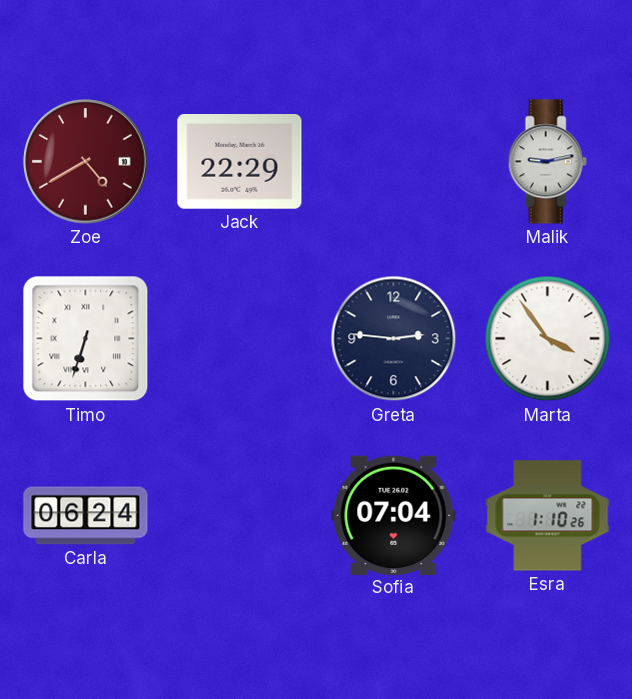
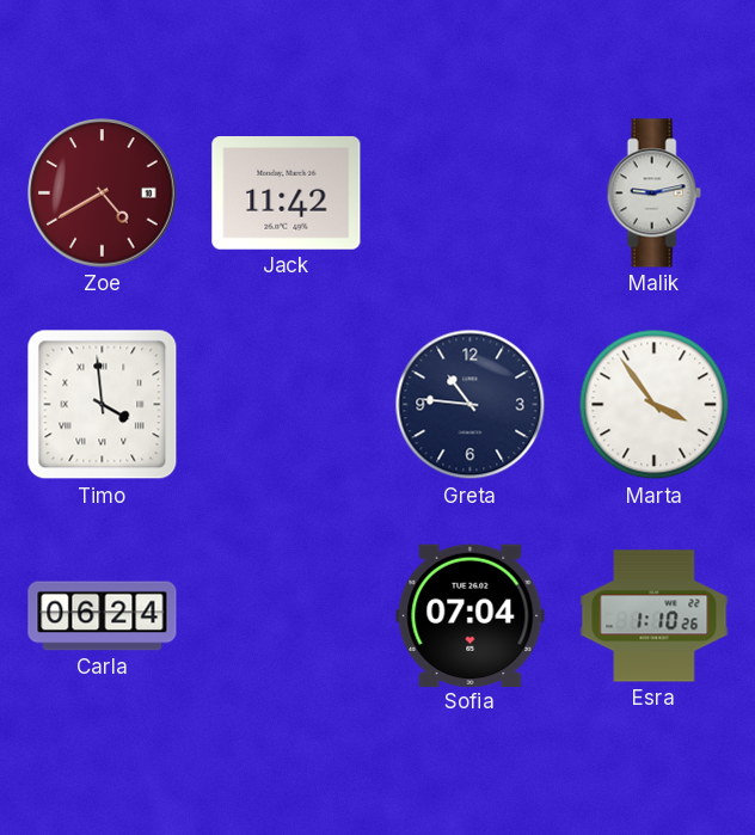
Jack: 22:29 -> 11:42
Timo: 6:33 -> 3:59
Greta: 2:46 -> 10:46
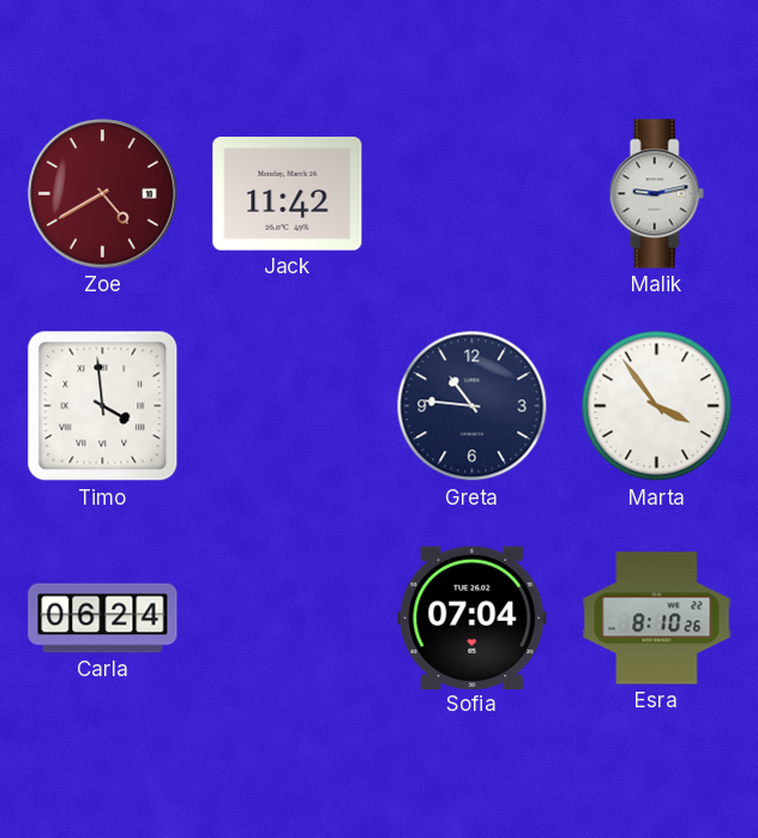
Esra: 1:10 -> 8:10
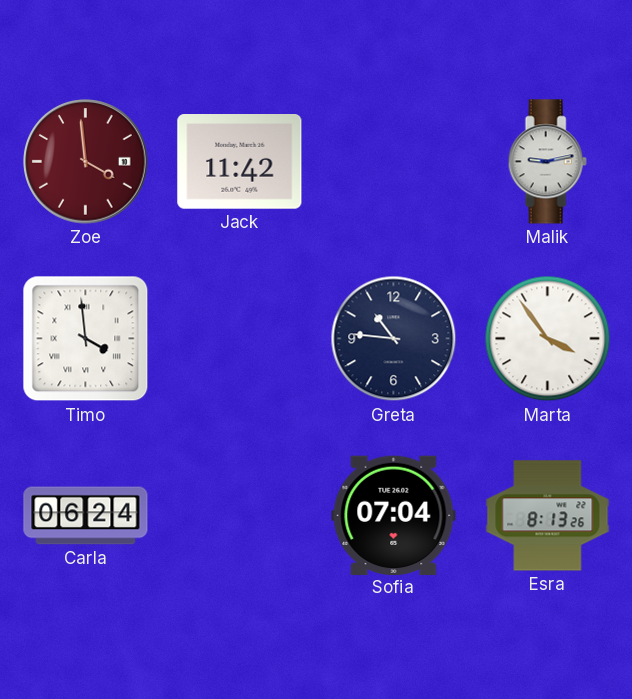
Zoe: 4:40 -> 3:59
Esra: 8:10 -> 8:13
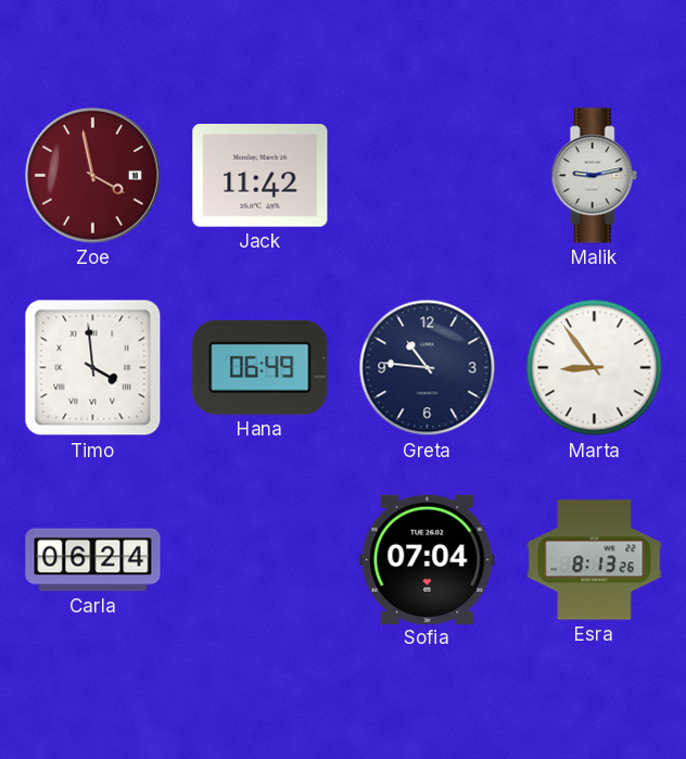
Zoe: 3:59 -> 3:58
Hana: none -> 06:49
Marta: 3:54 -> 8:54
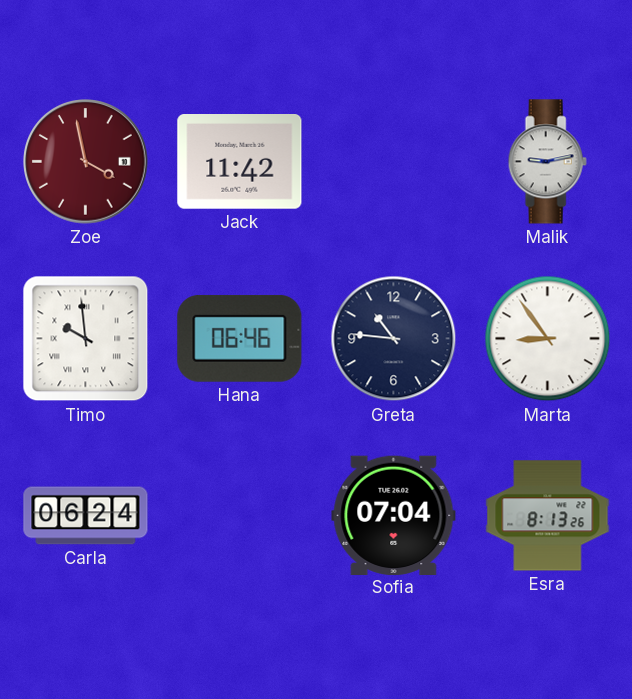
Timo: 3:59 -> 9:59
Hana: 06:49 -> 06:46
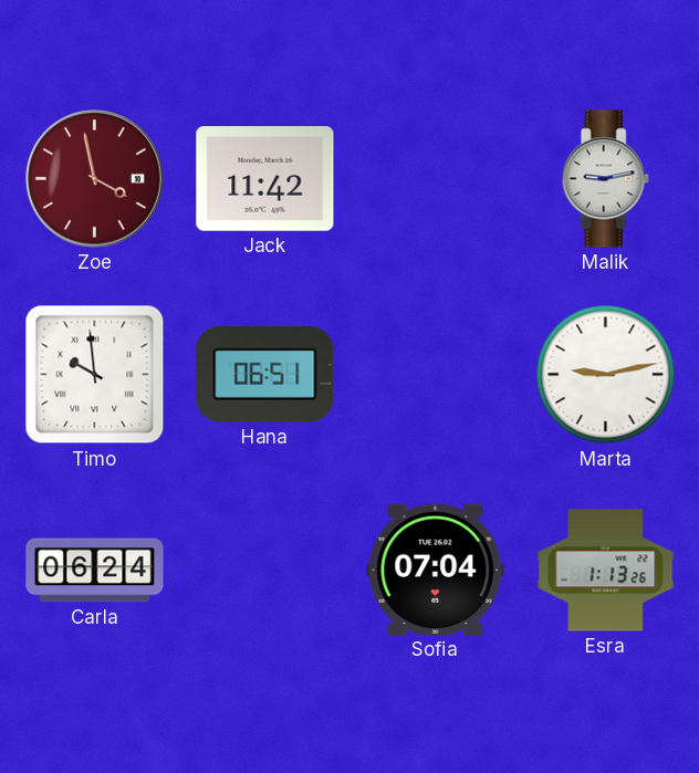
Hana: 06:46 -> 06:51
Greta: 10:46 -> none
Marta: 8:54 -> 9:13
Esra: 8:13 -> 1:13
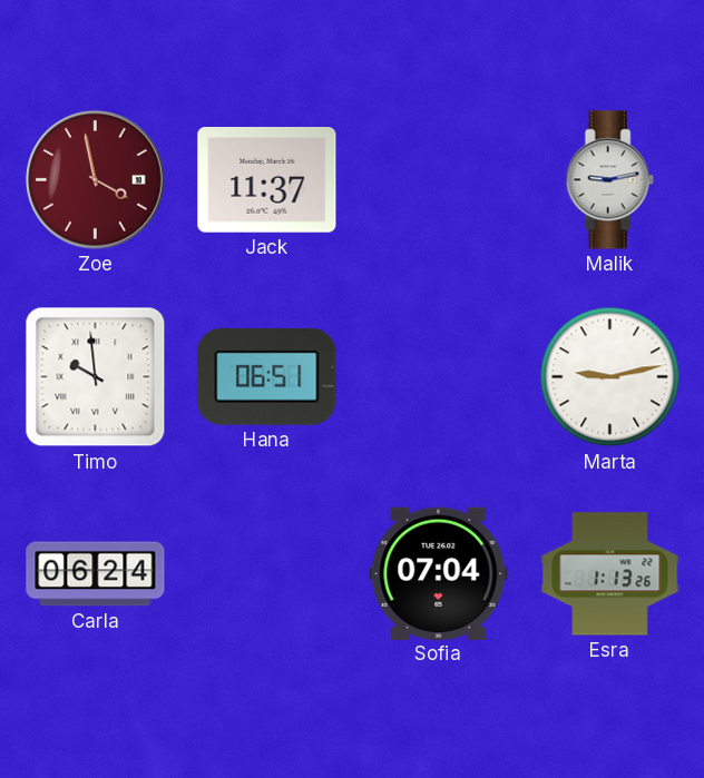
Jack: 11:42 -> 11:37
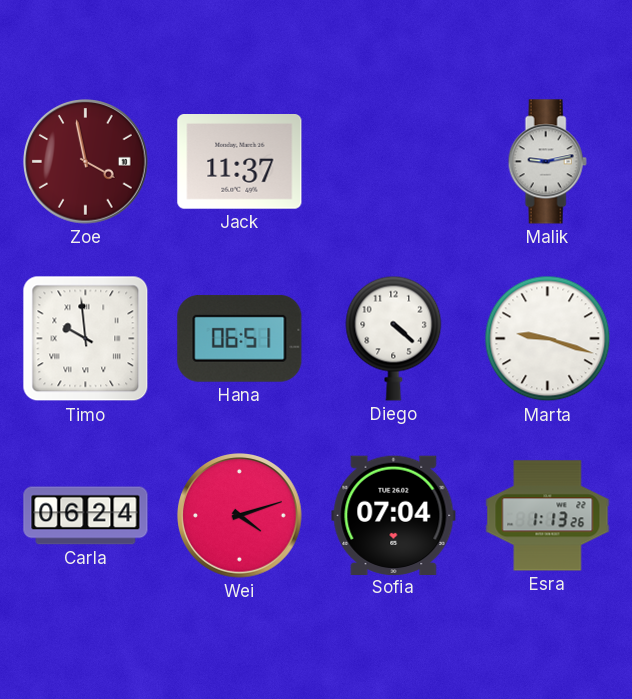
Diego: none -> 4:22
Marta: 9:13 -> 9:18
Wei: none -> 4:12
